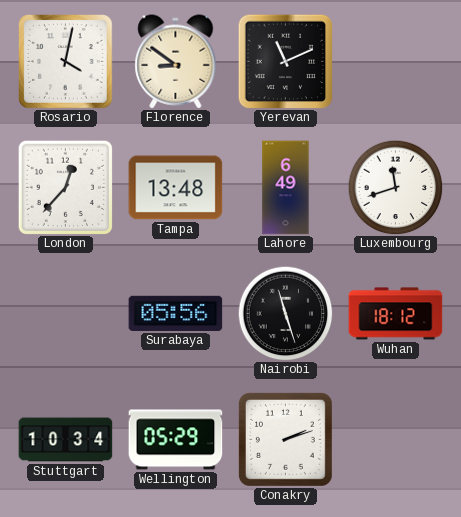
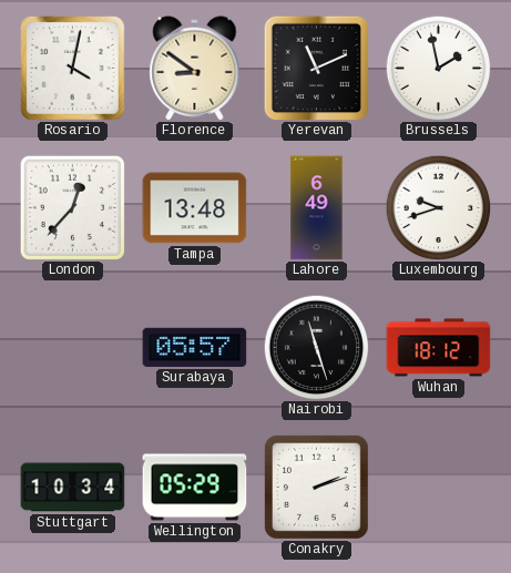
Brussels: none -> 1:58
Luxembourg: 11:42 -> 9:42
Surabaya: 05:56 -> 05:57
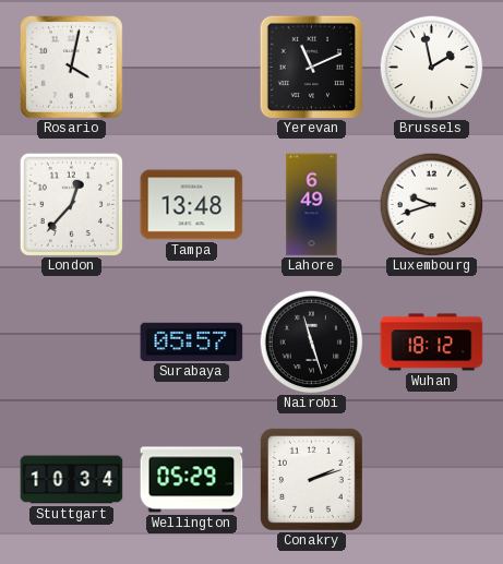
Florence: 8:51 -> none
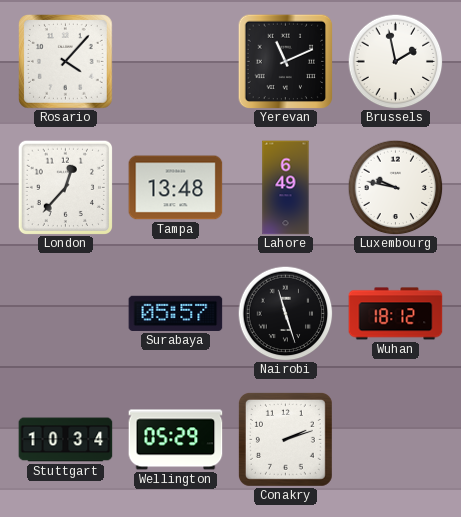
Rosario: 4:02 -> 4:07
Luxembourg: 9:42 -> 9:47
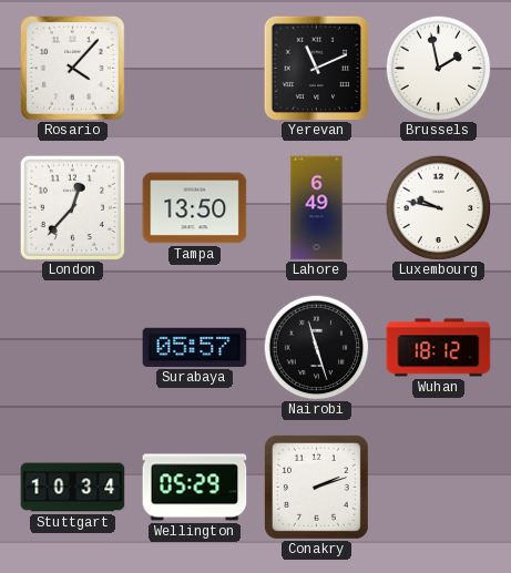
Tampa: 13:48 -> 13:50
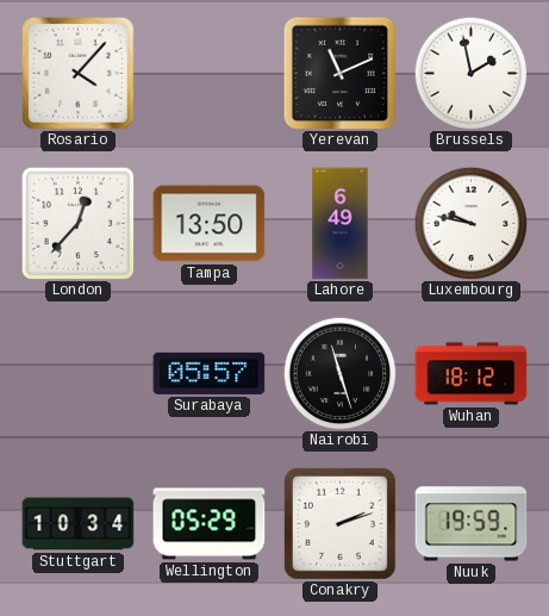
Nuuk: none -> 19:59
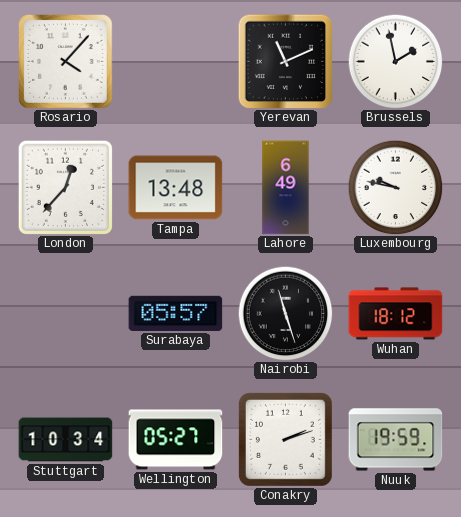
Tampa: 13:50 -> 13:48
Wellington: 05:29 -> 05:27
